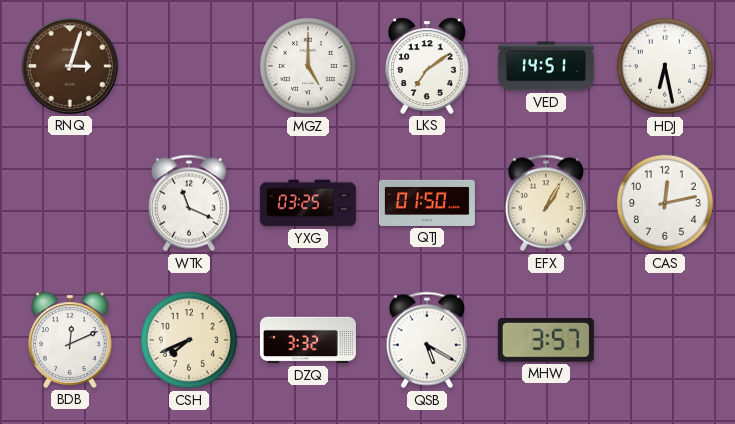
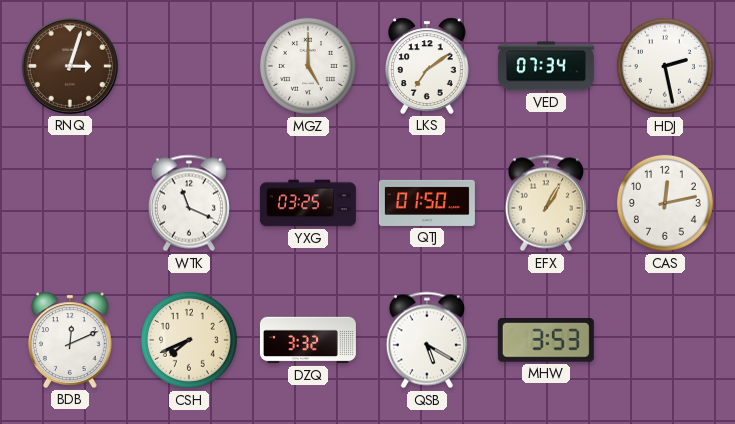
VED: 14:51 -> 07:34
HDJ: 6:28 -> 2:28
MHW: 3:57 -> 3:53
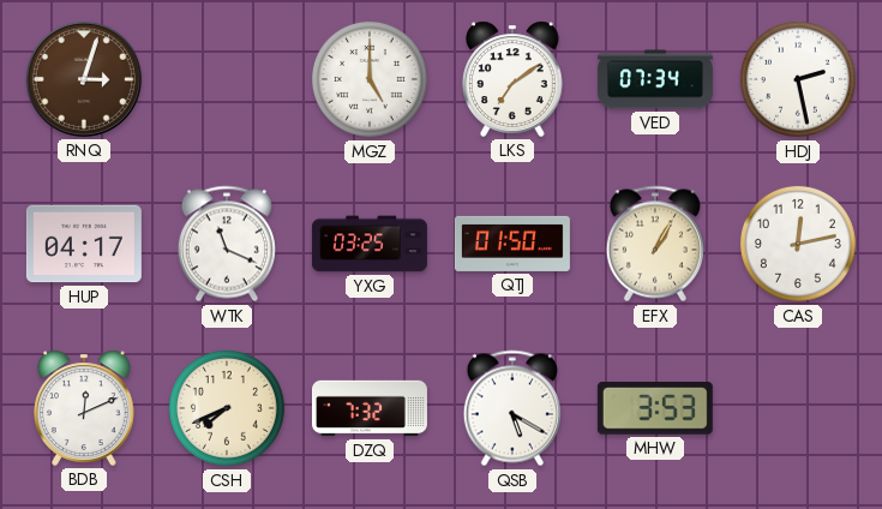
HUP: none -> 04:17
DZQ: 3:32 -> 7:32
